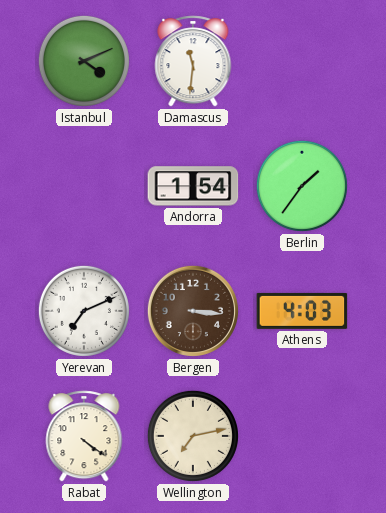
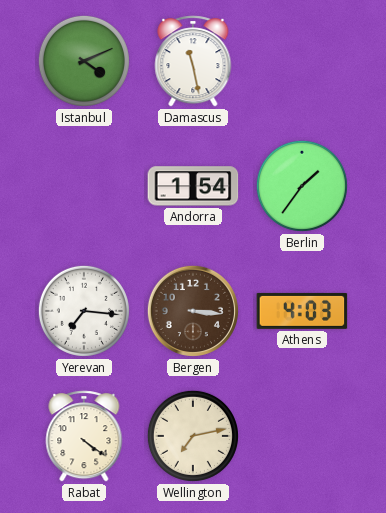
Damascus: 11:31 -> 11:28
Yerevan: 7:11 -> 7:16
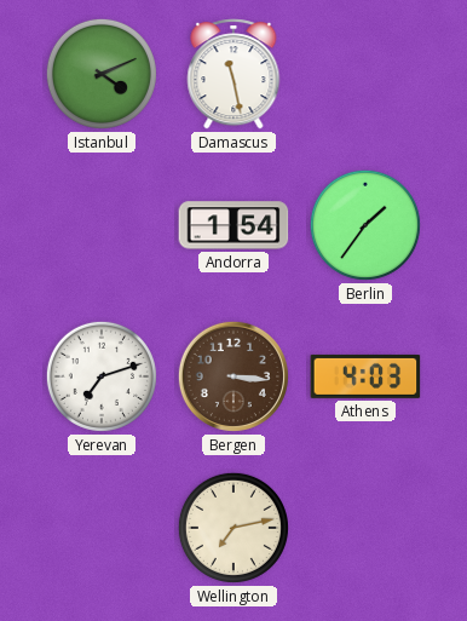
Yerevan: 7:16 -> 7:12
Rabat: 4:21 -> none
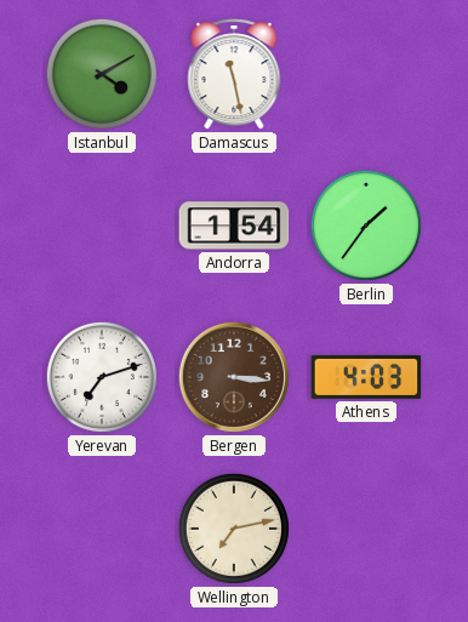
Istanbul: 4:11 -> 4:10
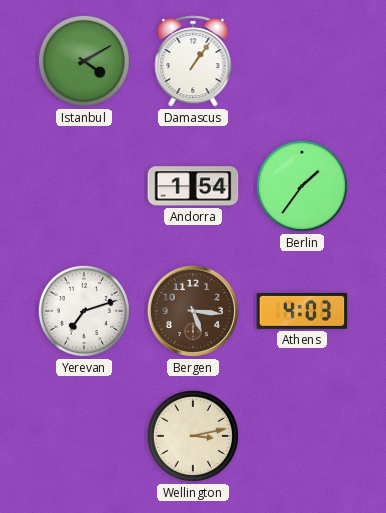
Damascus: 11:28 -> 1:06
Bergen: 3:16 -> 5:16
Wellington: 7:13 -> 3:13
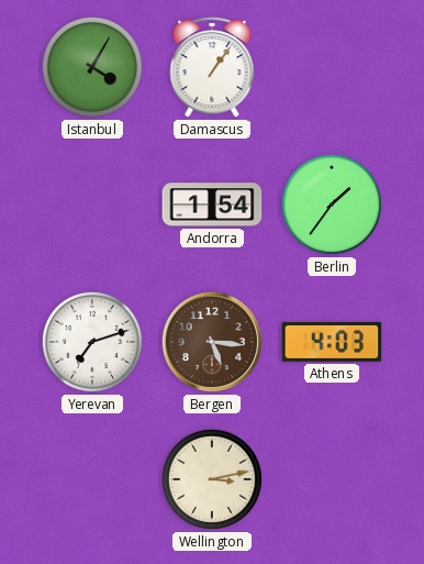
Istanbul: 4:10 -> 4:05
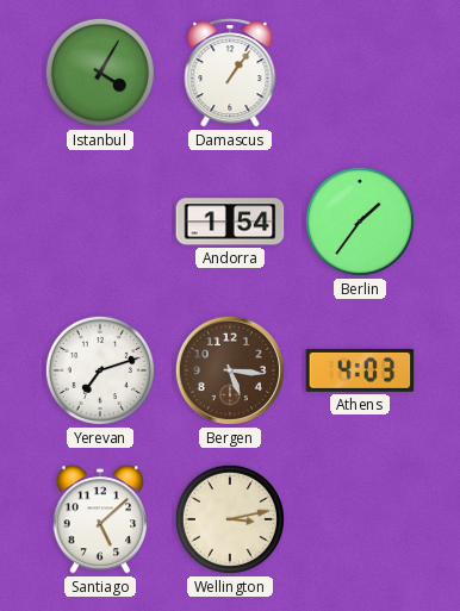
Santiago: none -> 5:08
